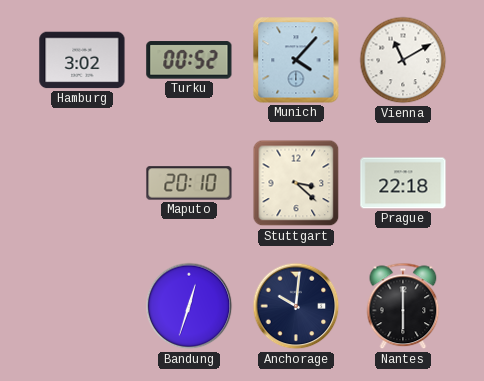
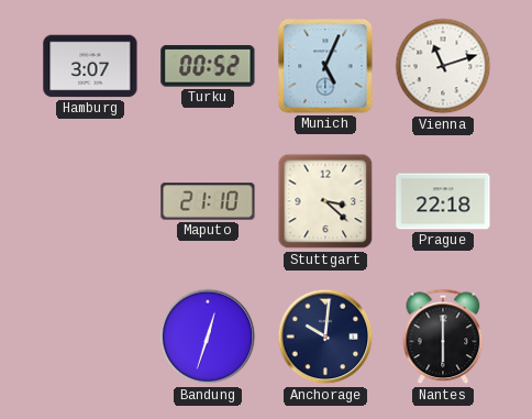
Hamburg: 3:02 -> 3:07
Munich: 4:07 -> 5:04
Vienna: 11:10 -> 11:12
Maputo: 20:10 -> 21:10
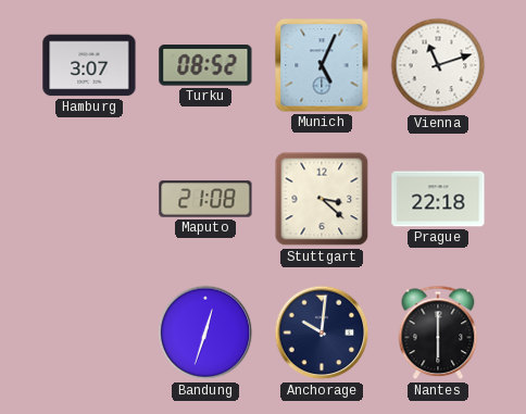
Turku: 00:52 -> 08:52
Maputo: 21:10 -> 21:08
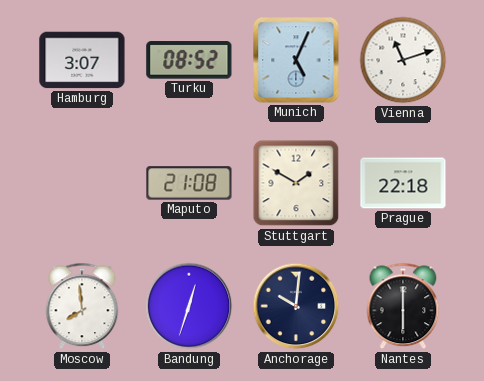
Stuttgart: 3:22 -> 1:50
Moscow: none -> 7:59
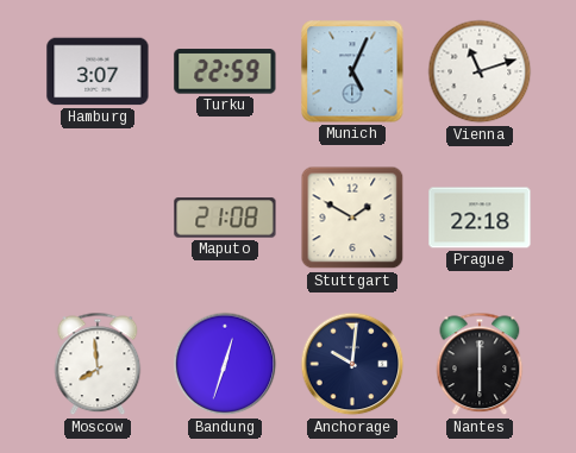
Turku: 08:52 -> 22:59
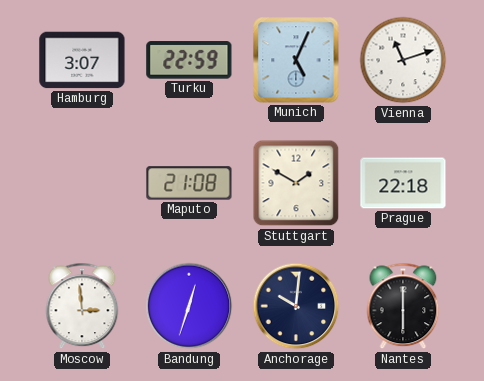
Moscow: 7:59 -> 2:59
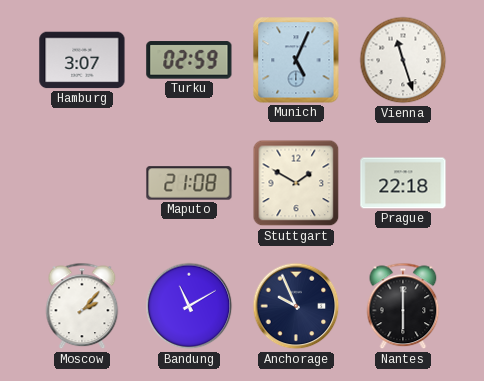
Turku: 22:59 -> 02:59
Vienna: 11:12 -> 11:27
Moscow: 2:59 -> 2:07
Bandung: 12:33 -> 11:10
Anchorage: 10:01 -> 9:56
